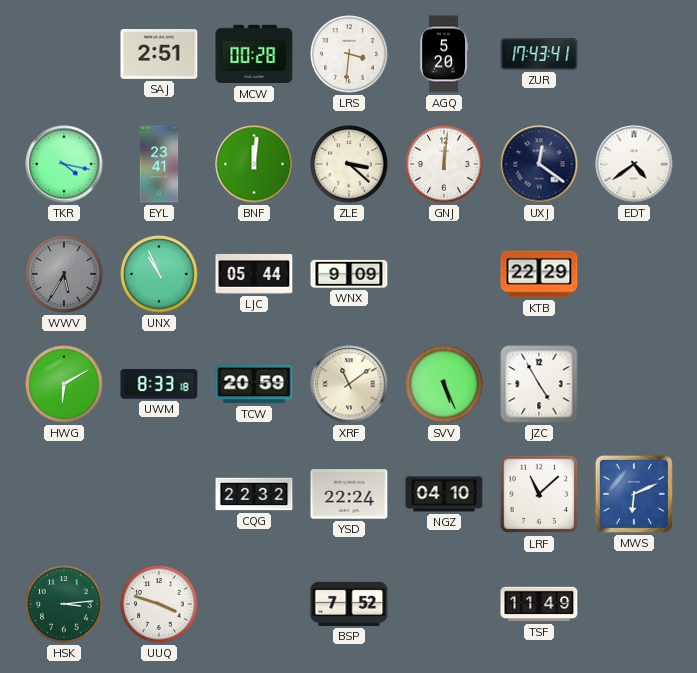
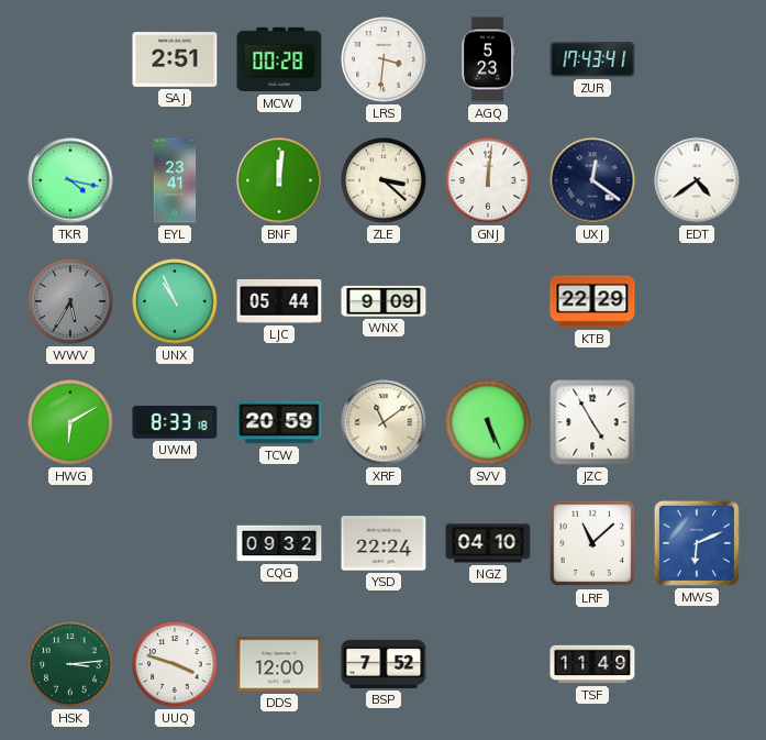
AGQ: 5:20 -> 5:23
CQG: 22:32 -> 09:32
DDS: none -> 12:00
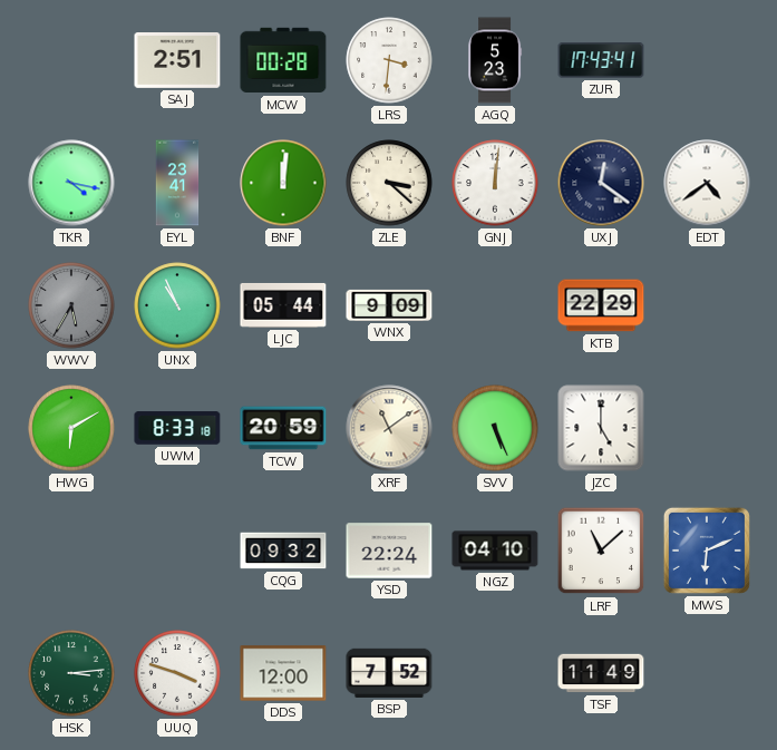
JZC: 4:55 -> 5:00
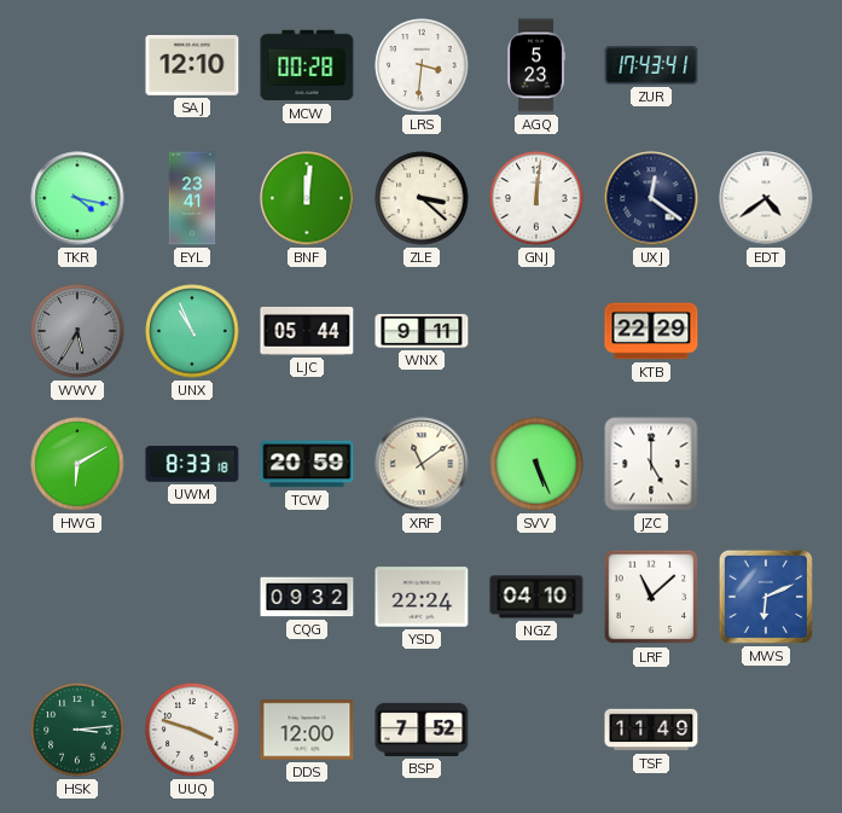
SAJ: 2:51 -> 12:10
WNX: 9:09 -> 9:11
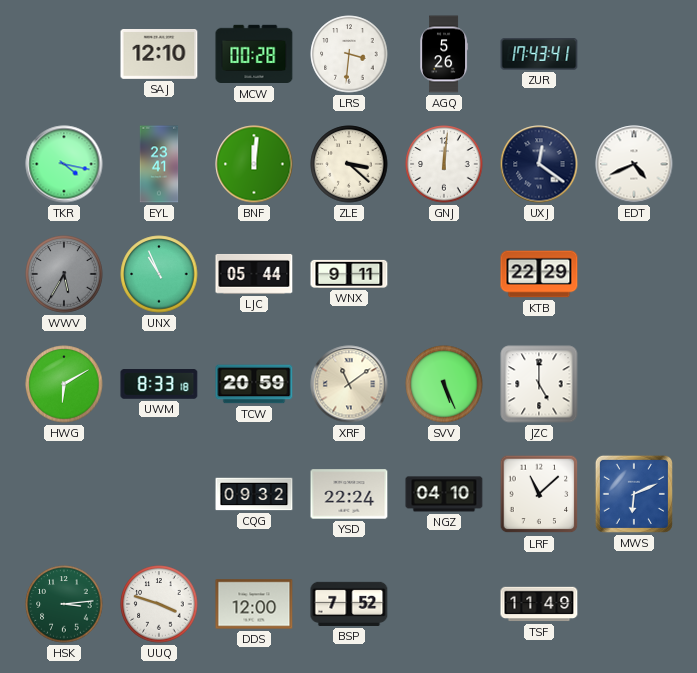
AGQ: 5:23 -> 5:26
EDT: 4:39 -> 4:41
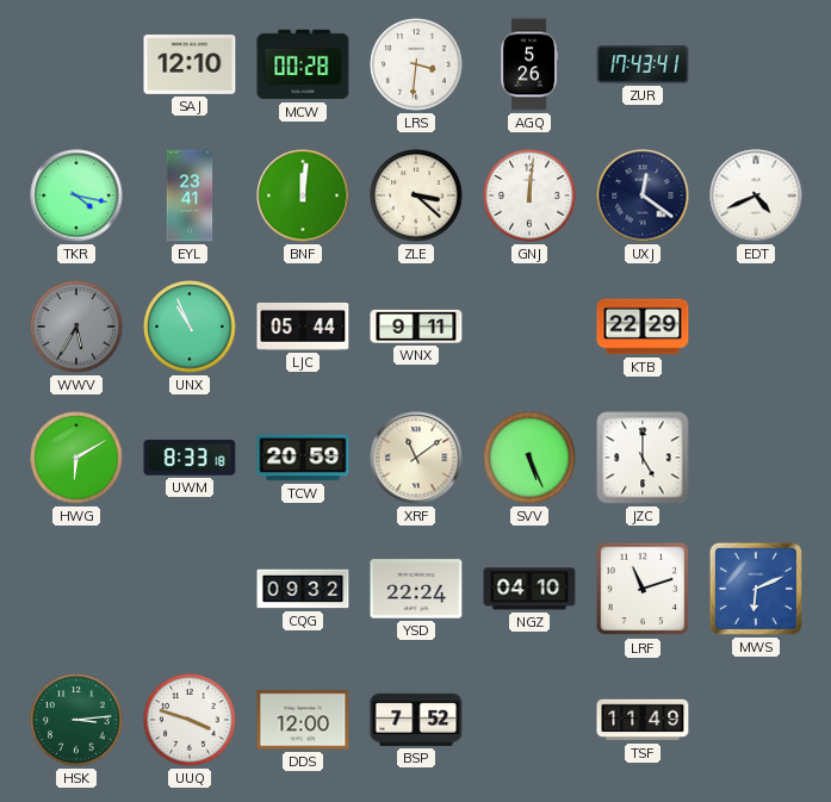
LRF: 11:08 -> 11:12
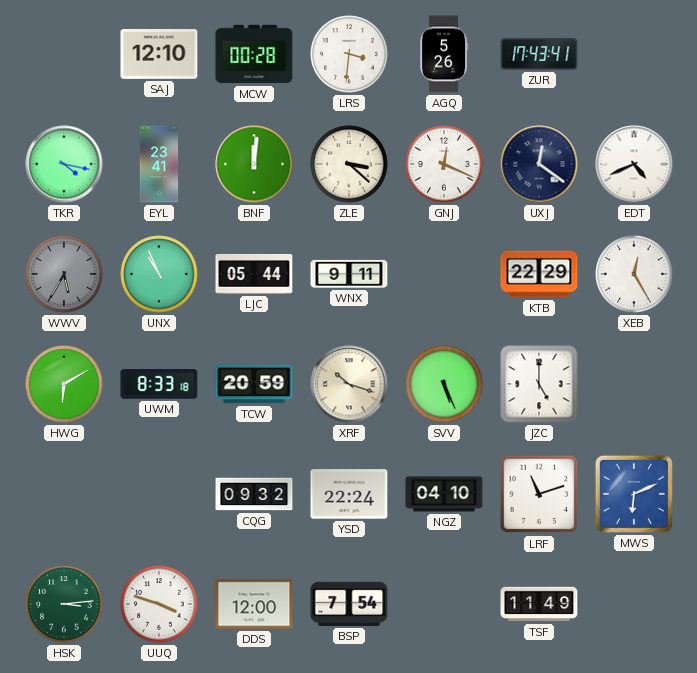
GNJ: 12:01 -> 12:19
XEB: none -> 12:25
XRF: 11:09 -> 10:18
BSP: 7:52 -> 7:54
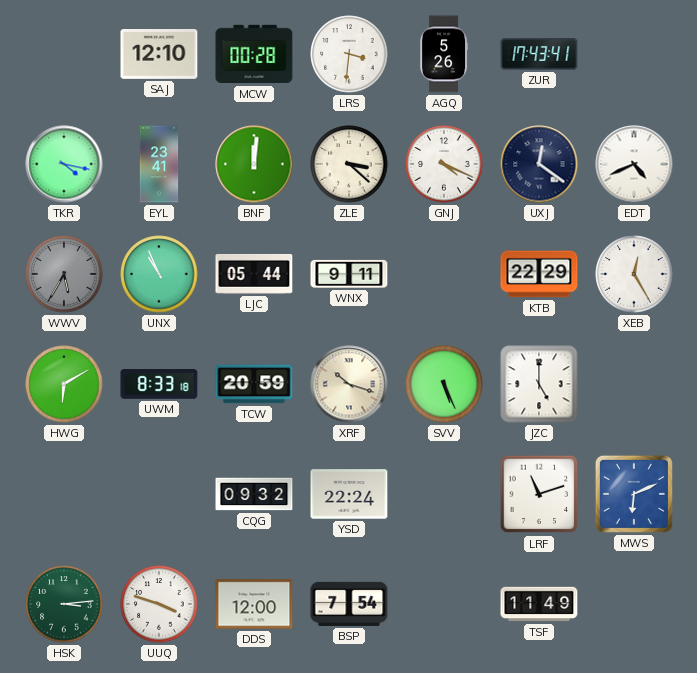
GNJ: 12:19 -> 4:19
NGZ: 04:10 -> none
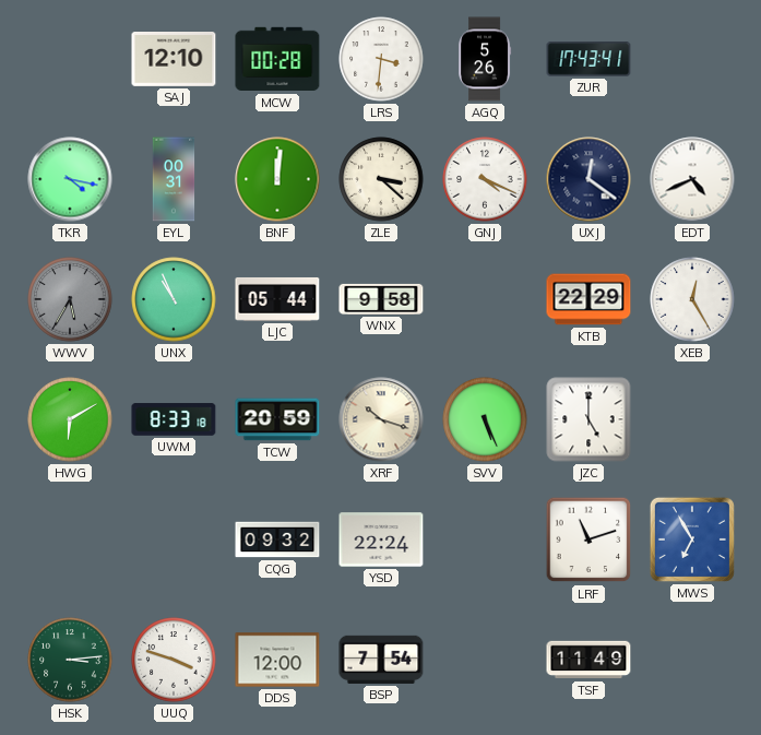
EYL: 23:41 -> 00:31
WNX: 9:11 -> 9:58
MWS: 6:11 -> 6:55
